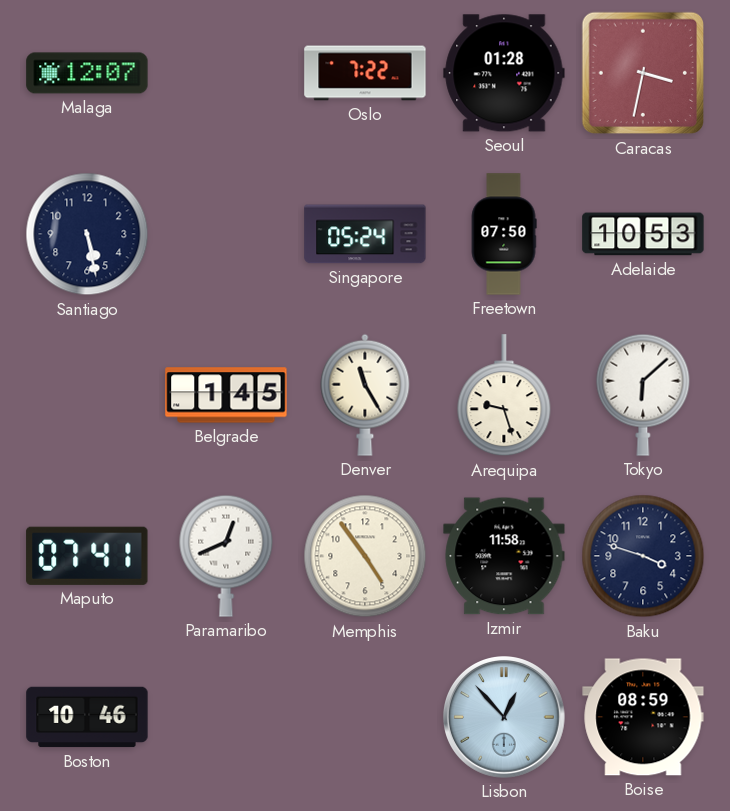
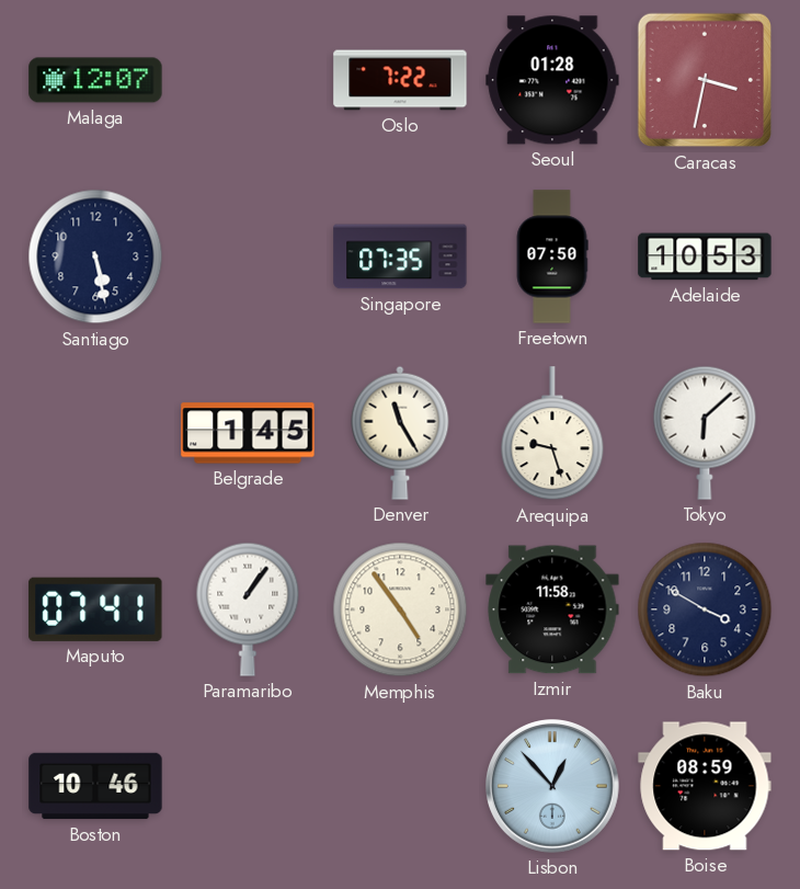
Singapore: 05:24 -> 07:35
Paramaribo: 12:41 -> 1:06
Baku: 3:48 -> 3:50
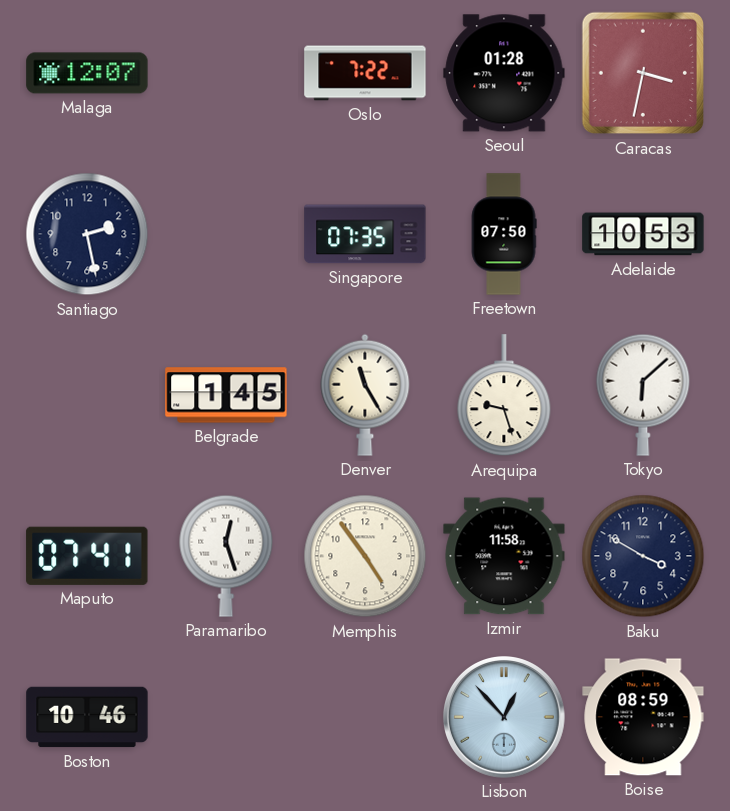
Santiago: 5:28 -> 2:28
Paramaribo: 1:06 -> 12:27
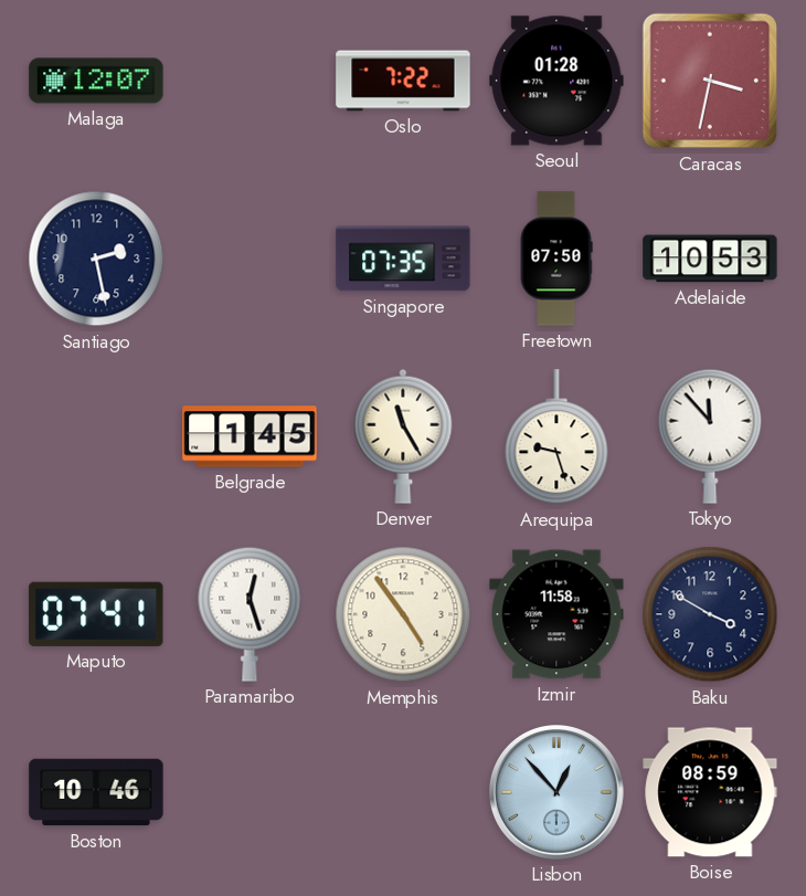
Tokyo: 6:08 -> 11:53
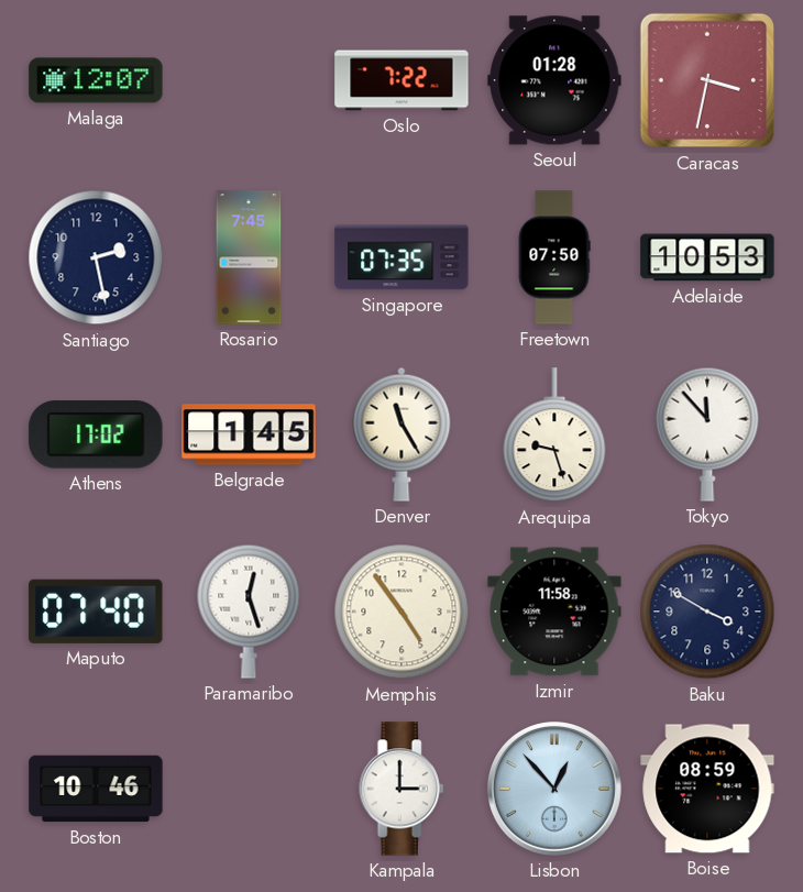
Rosario: none -> 7:45
Athens: none -> 17:02
Maputo: 07:41 -> 07:40
Kampala: none -> 3:00
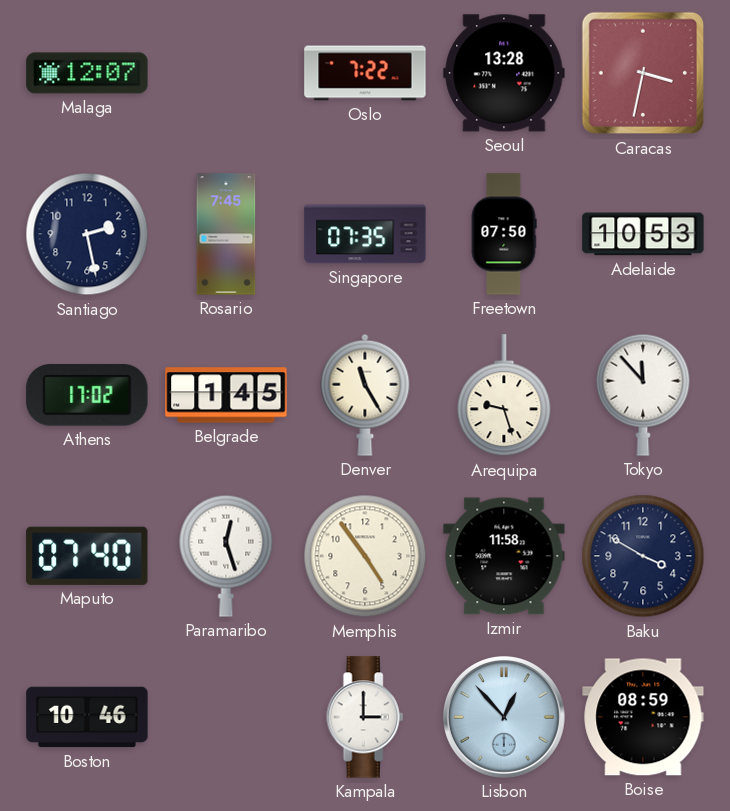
Seoul: 01:28 -> 13:28
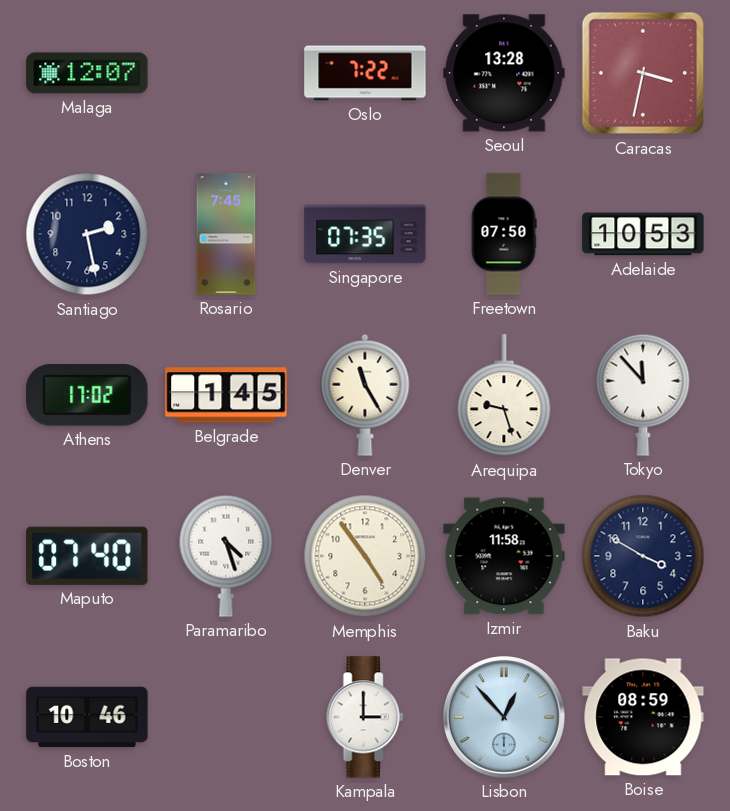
Paramaribo: 12:27 -> 4:27
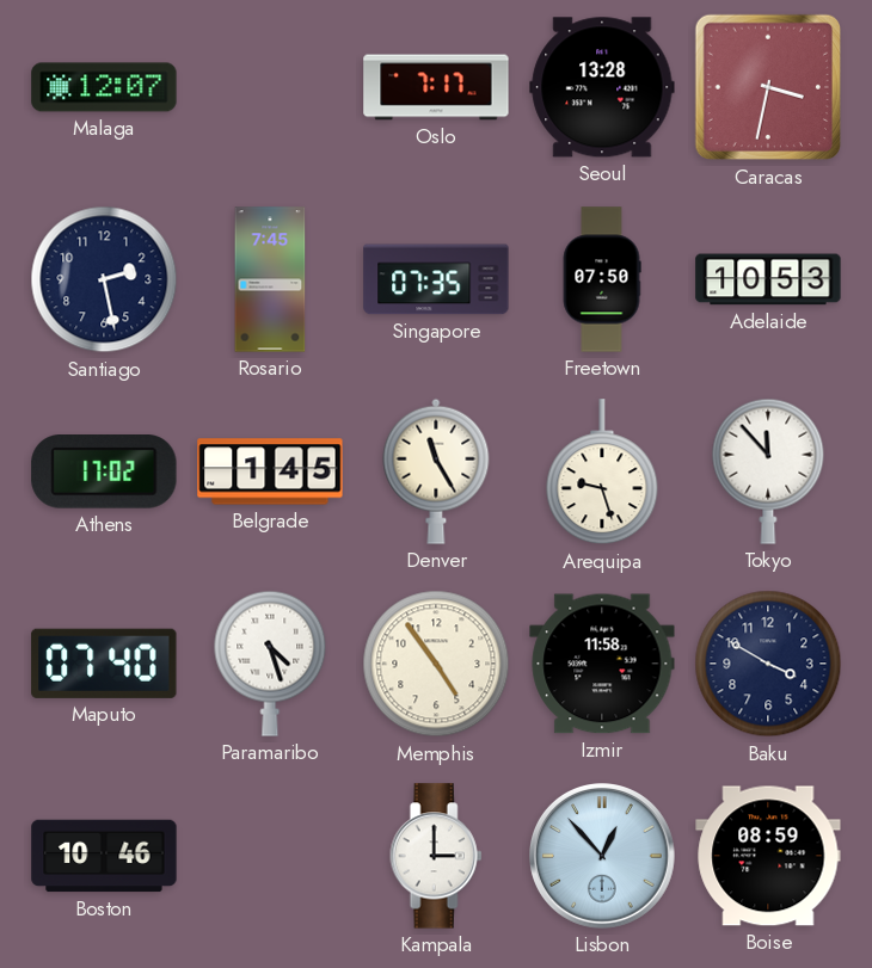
Oslo: 7:22 -> 7:17
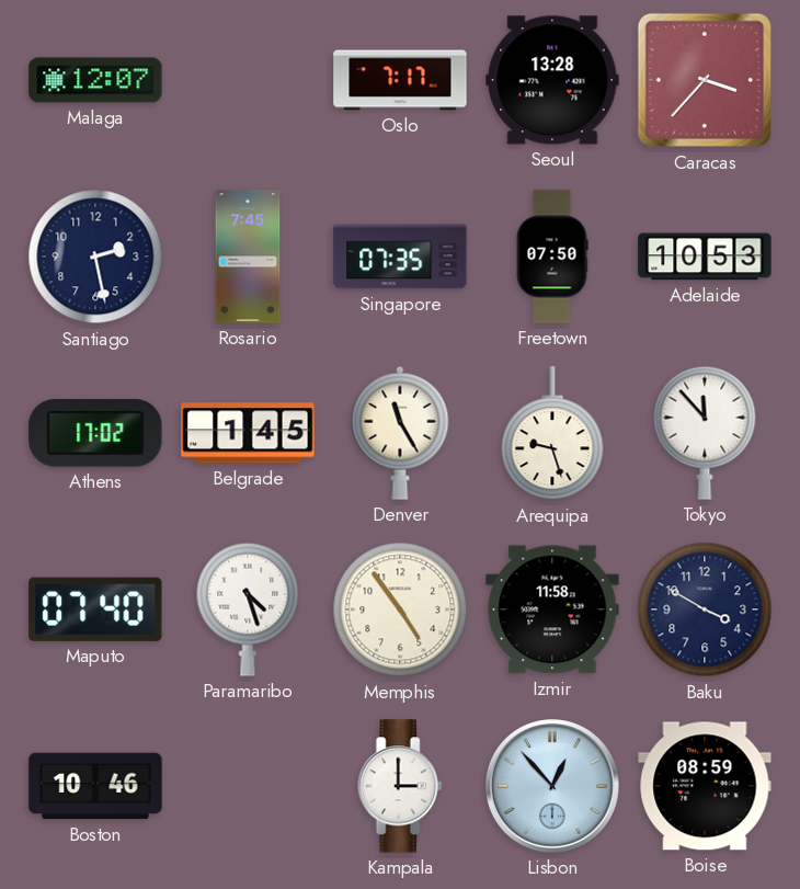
Caracas: 3:32 -> 3:37
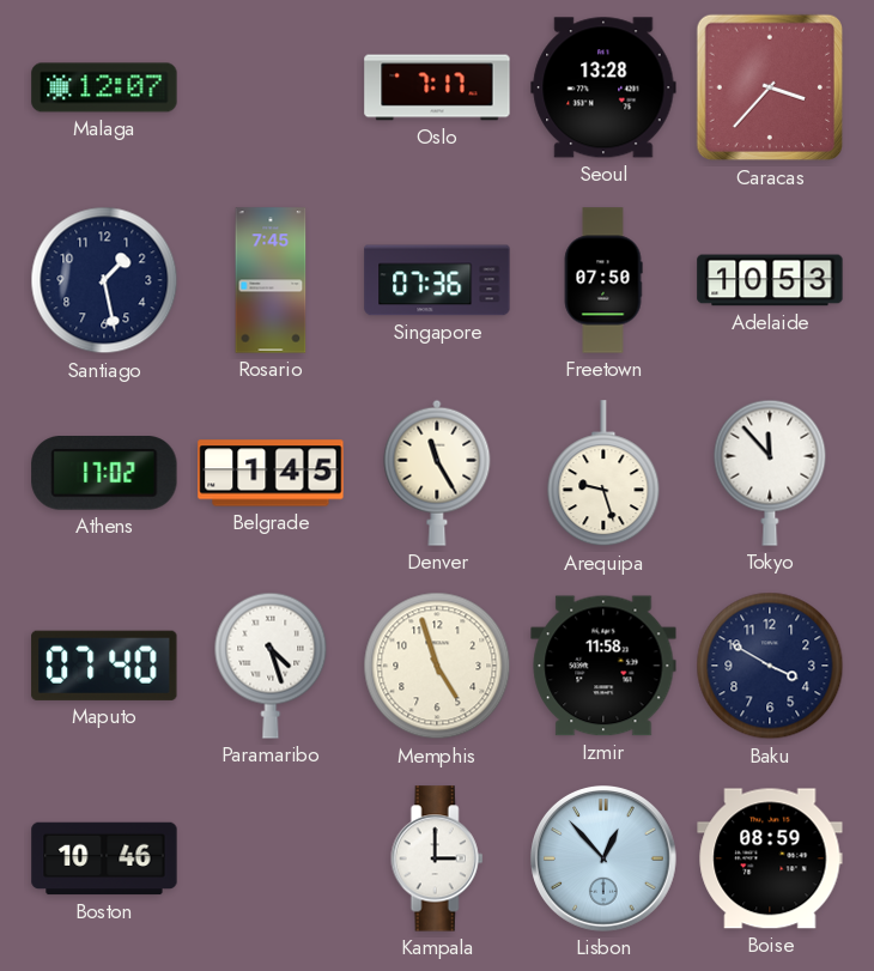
Santiago: 2:28 -> 1:28
Singapore: 07:35 -> 07:36
Memphis: 4:54 -> 4:57
